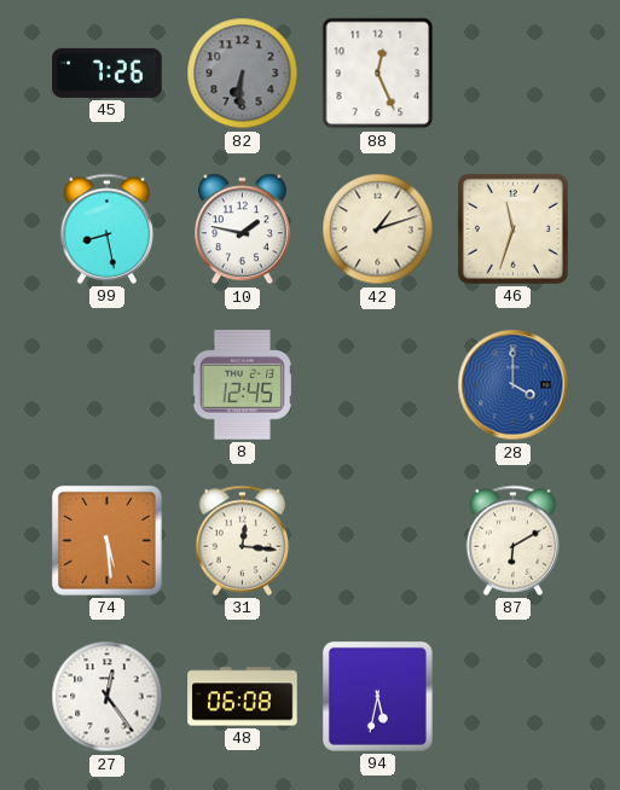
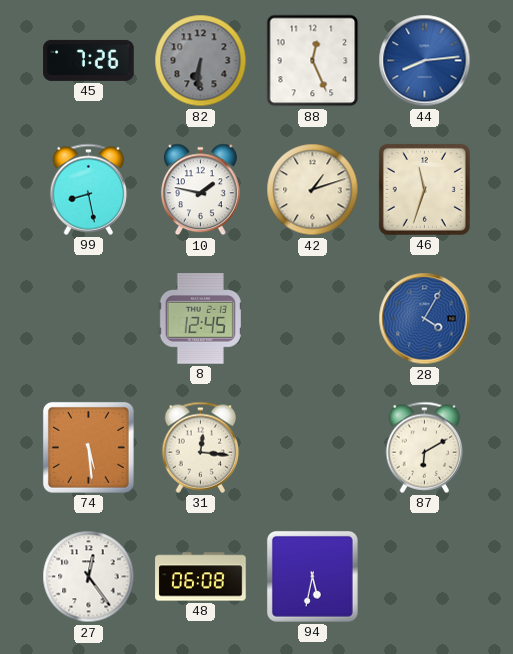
44: none -> 8:14
28: 4:00 -> 4:05
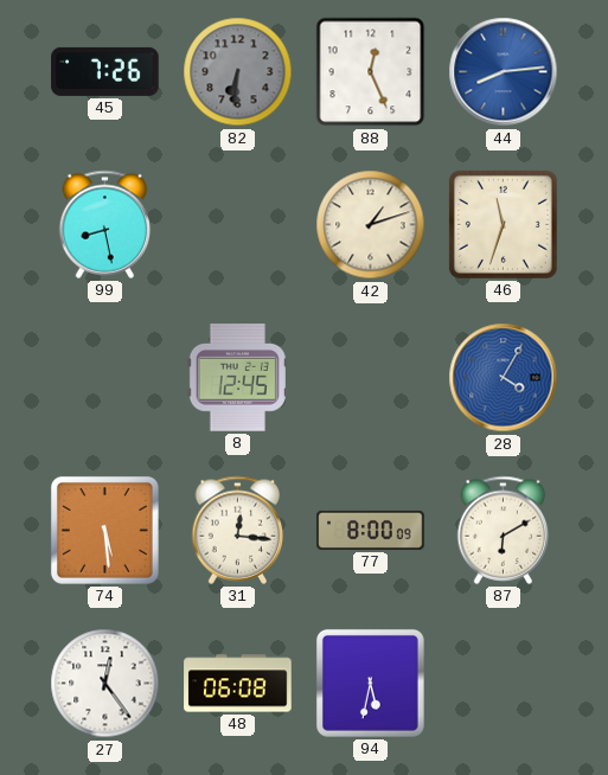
10: 1:47 -> none
77: none -> 8:00
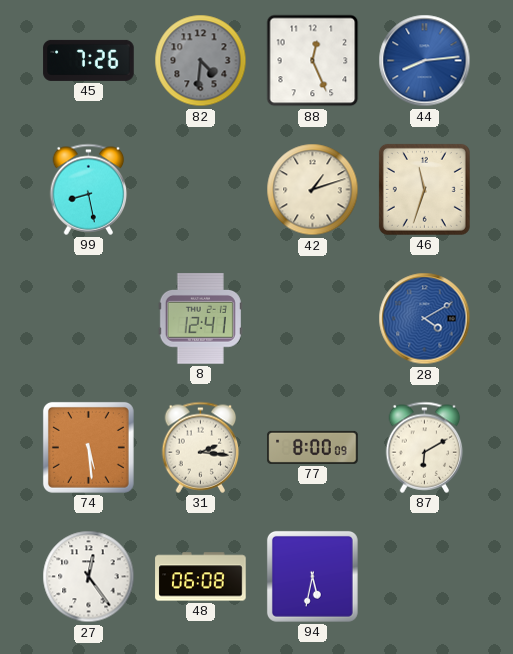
82: 6:31 -> 4:31
8: 12:45 -> 12:41
28: 4:05 -> 4:10
31: 12:16 -> 2:16
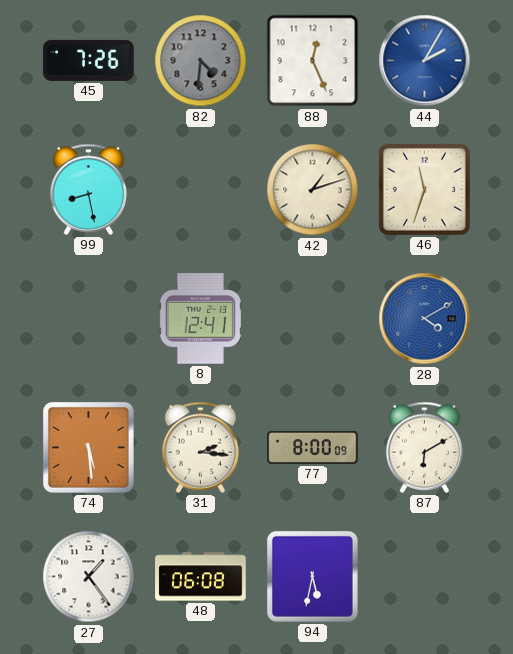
44: 8:14 -> 2:05
27: 12:24 -> 1:24
